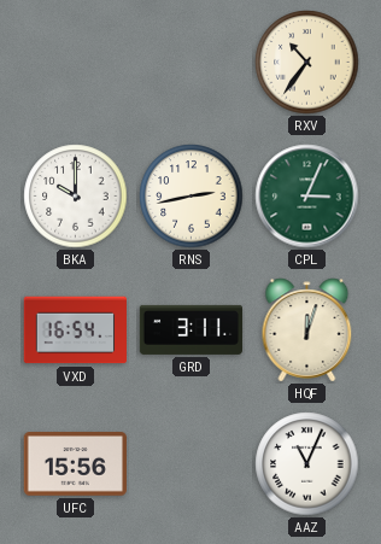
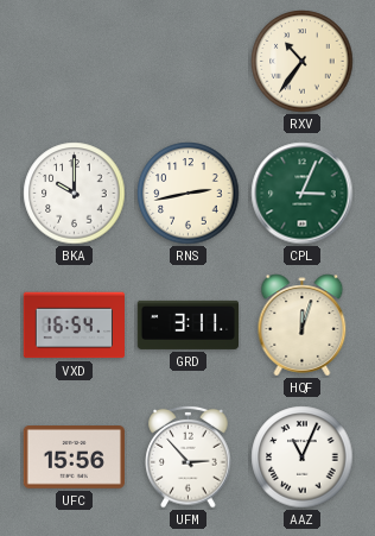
UFM: none -> 2:53
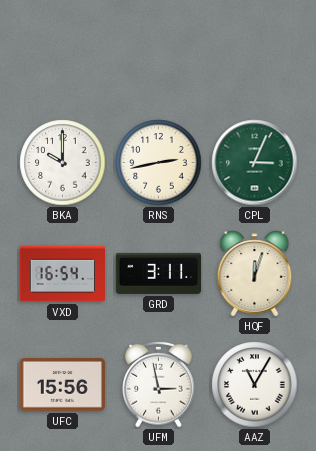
RXV: 10:36 -> none
UFM: 2:53 -> 2:58
AAZ: 11:04 -> 11:05
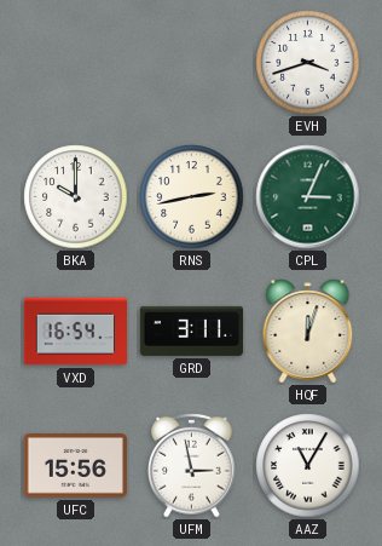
EVH: none -> 3:42
